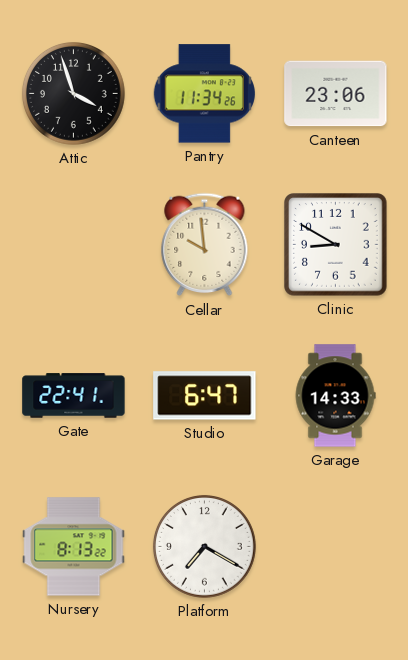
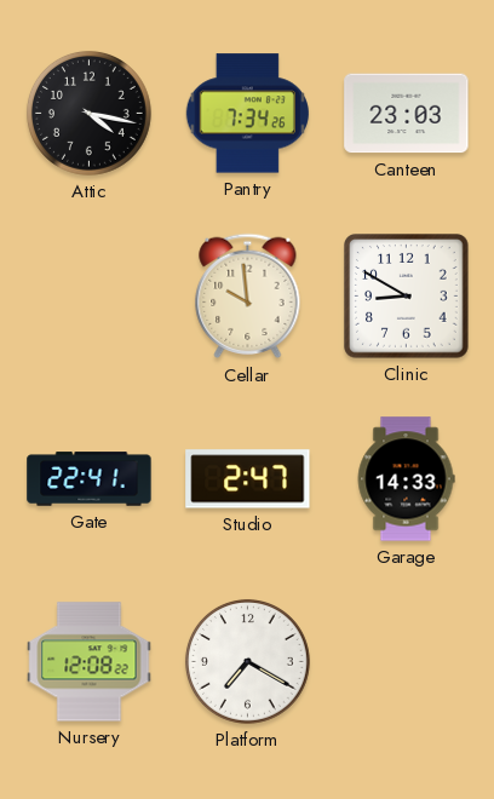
Attic: 3:57 -> 4:17
Pantry: 11:34 -> 7:34
Canteen: 23:06 -> 23:03
Studio: 6:47 -> 2:47
Nursery: 8:13 -> 12:08
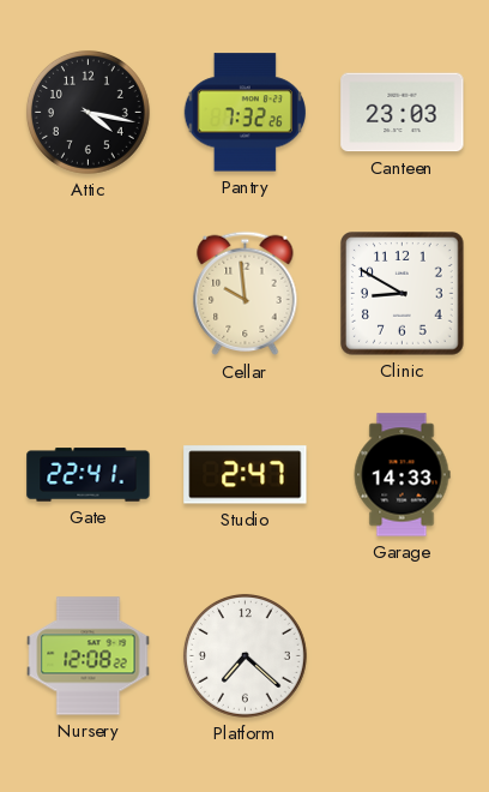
Pantry: 7:34 -> 7:32
Platform: 7:20 -> 7:22
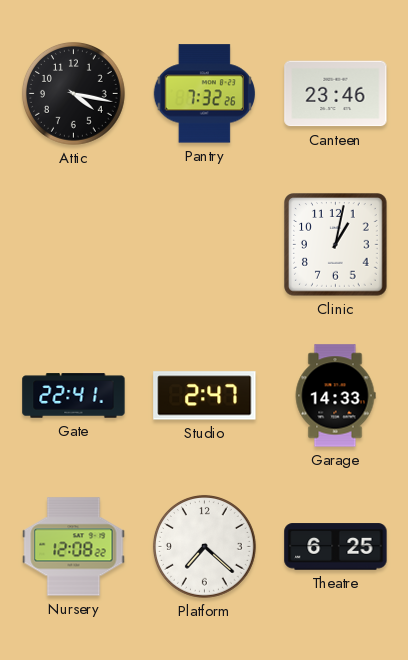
Canteen: 23:03 -> 23:46
Cellar: 9:59 -> none
Clinic: 8:50 -> 1:02
Theatre: none -> 6:25
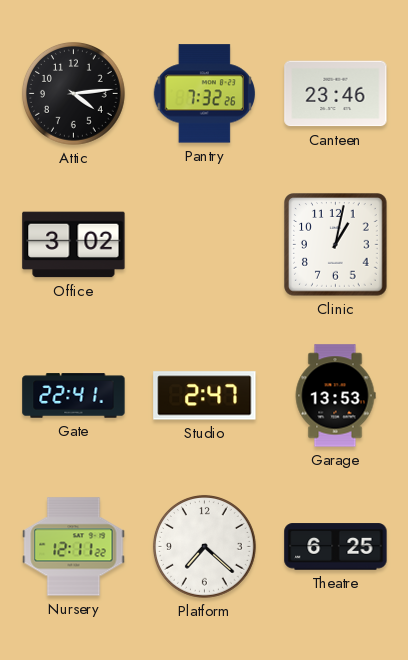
Attic: 4:17 -> 4:14
Office: none -> 3:02
Garage: 14:33 -> 13:53
Nursery: 12:08 -> 12:11
